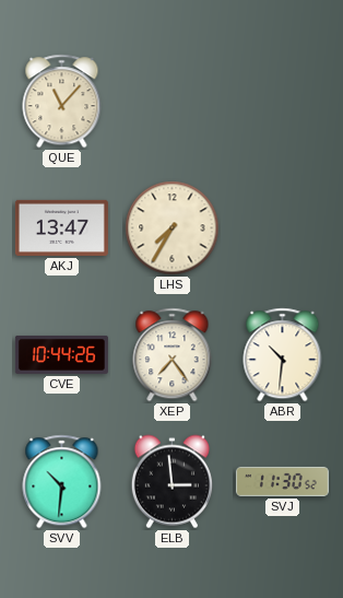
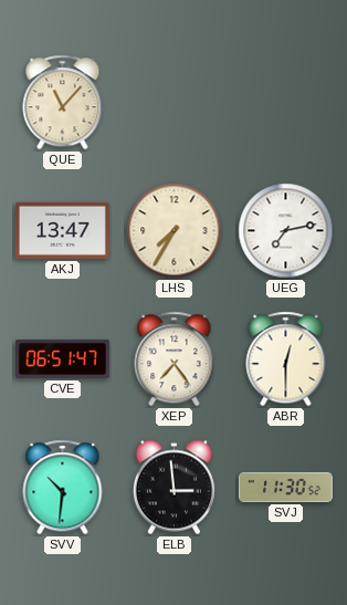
UEG: none -> 7:13
CVE: 10:44 -> 06:51
ABR: 10:31 -> 12:30
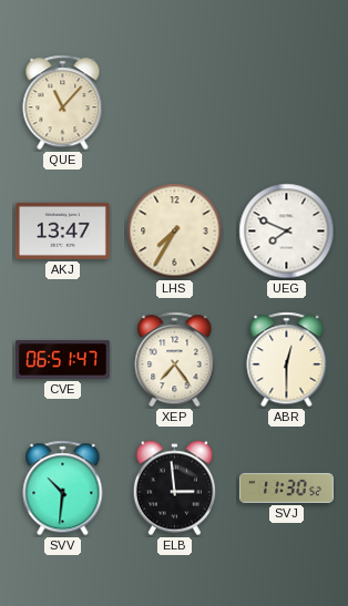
UEG: 7:13 -> 7:49
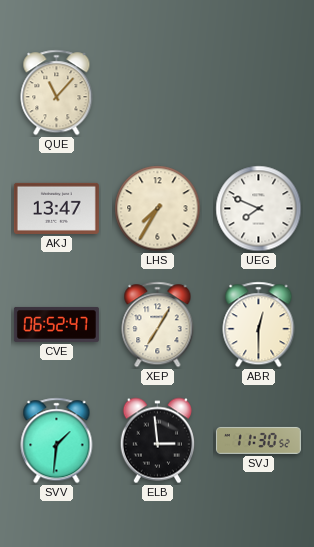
CVE: 06:51 -> 06:52
XEP: 7:24 -> 7:05
SVV: 10:31 -> 1:31
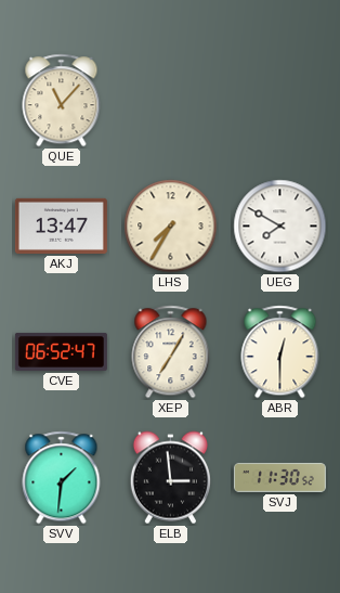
UEG: 7:49 -> 7:50
